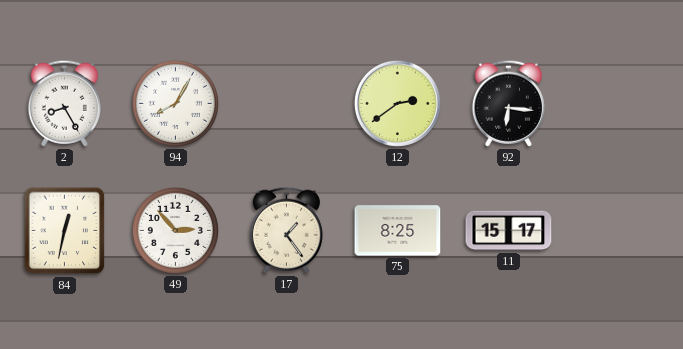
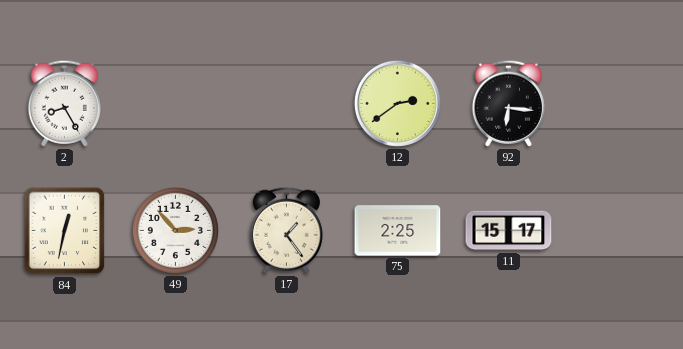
94: 8:05 -> none
75: 8:25 -> 2:25
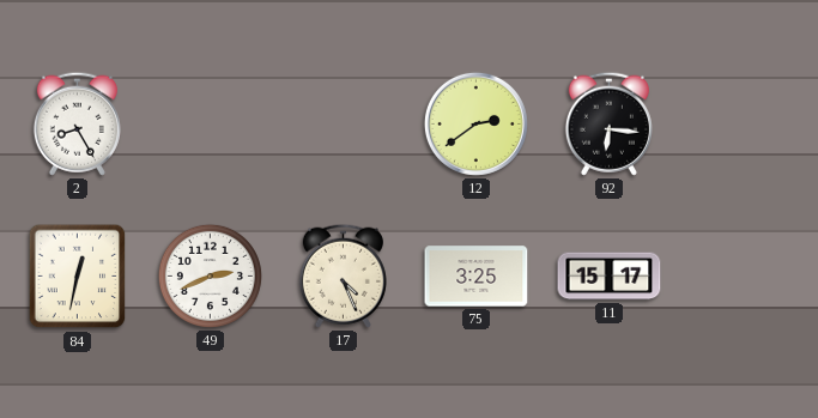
49: 2:53 -> 2:41
17: 1:24 -> 4:26
75: 2:25 -> 3:25
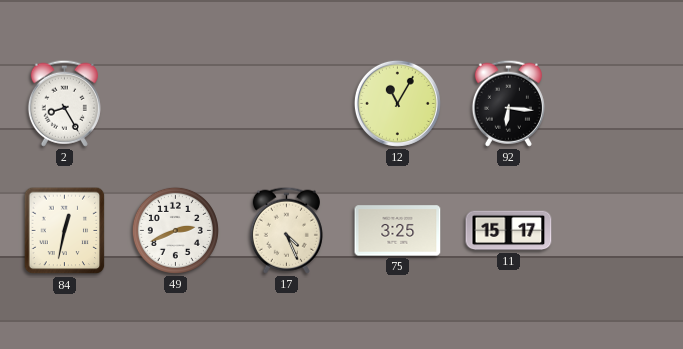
12: 2:39 -> 11:05
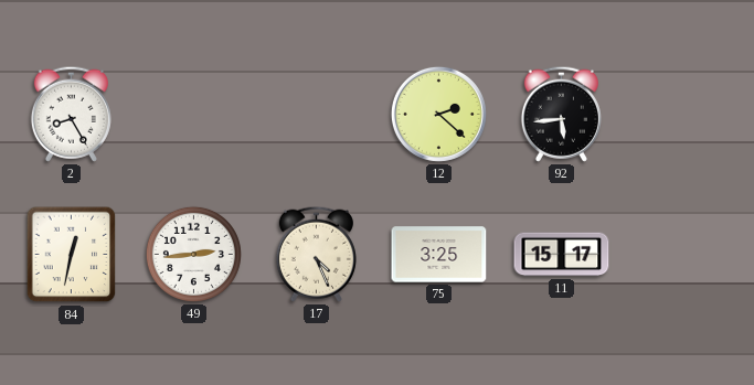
12: 11:05 -> 2:22
92: 6:16 -> 5:44
49: 2:41 -> 2:44
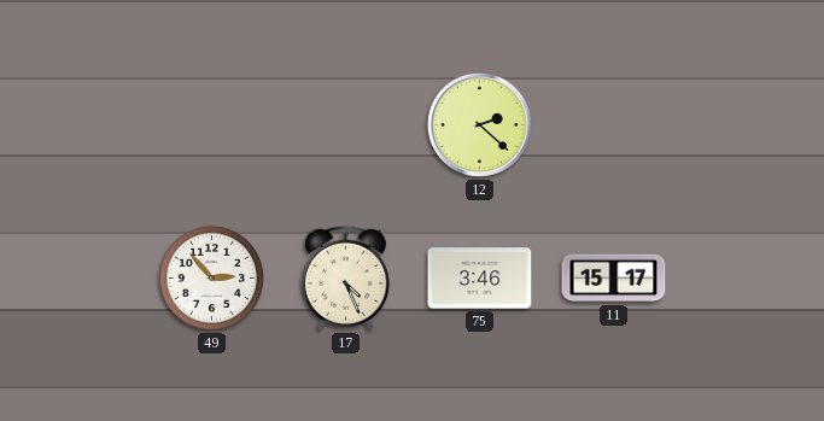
2: 8:25 -> none
92: 5:44 -> none
84: 12:32 -> none
49: 2:44 -> 2:53
75: 3:25 -> 3:46
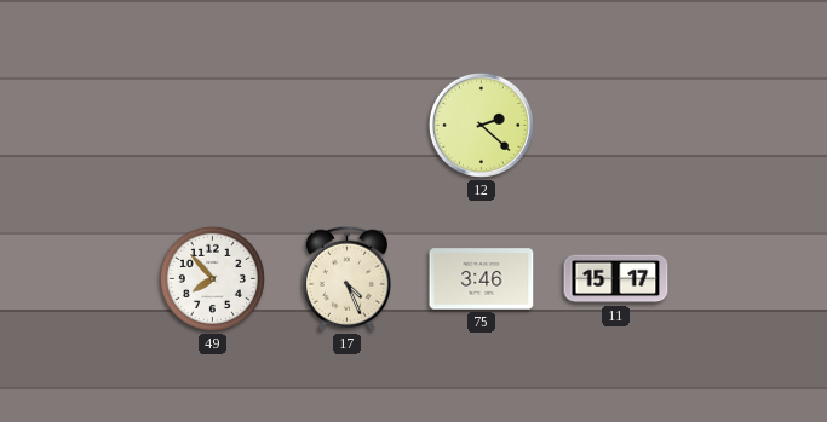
49: 2:53 -> 7:53
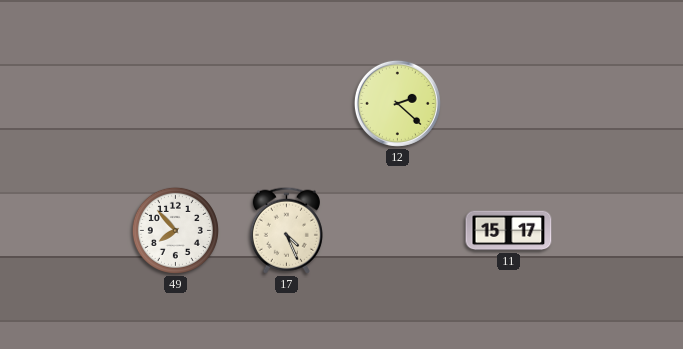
75: 3:46 -> none
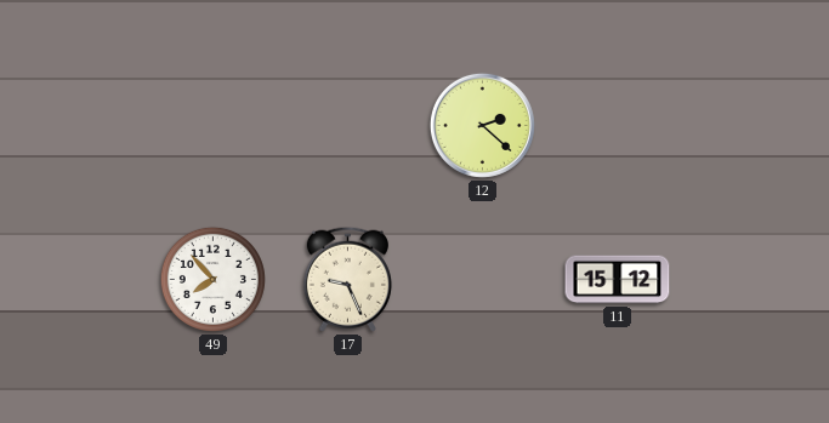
17: 4:26 -> 9:26
11: 15:17 -> 15:12
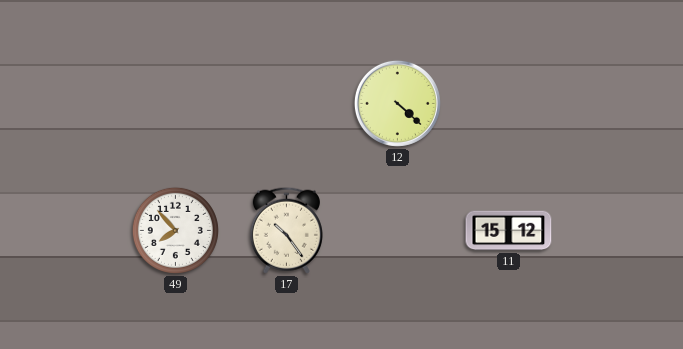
12: 2:22 -> 4:22
17: 9:26 -> 10:24
